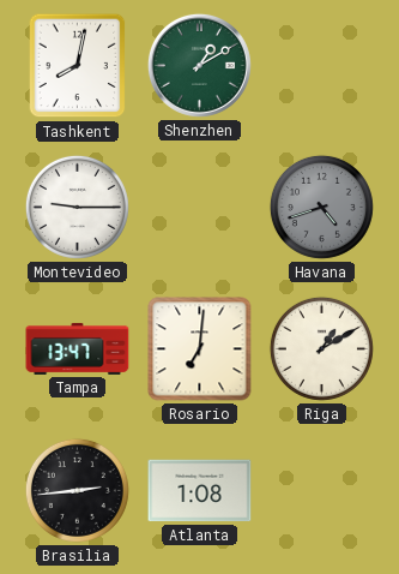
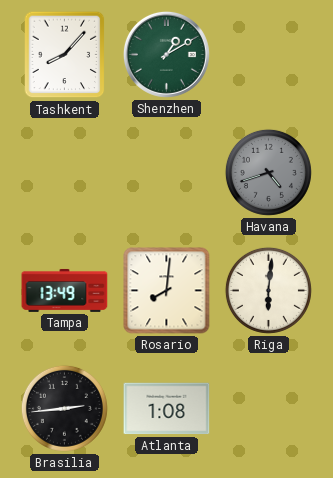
Tashkent: 8:02 -> 8:07
Montevideo: 9:15 -> none
Tampa: 13:47 -> 13:49
Rosario: 7:01 -> 8:01
Riga: 1:10 -> 6:01
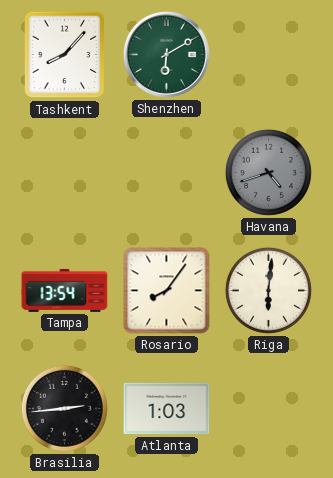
Shenzhen: 1:10 -> 6:10
Tampa: 13:49 -> 13:54
Rosario: 8:01 -> 8:06
Atlanta: 1:08 -> 1:03
